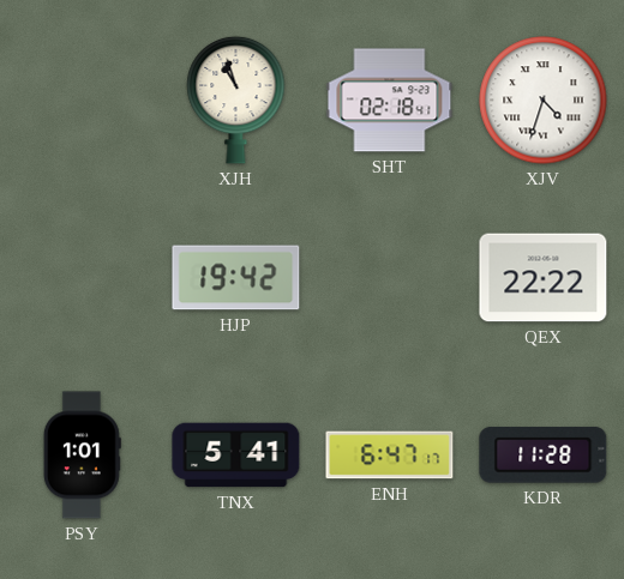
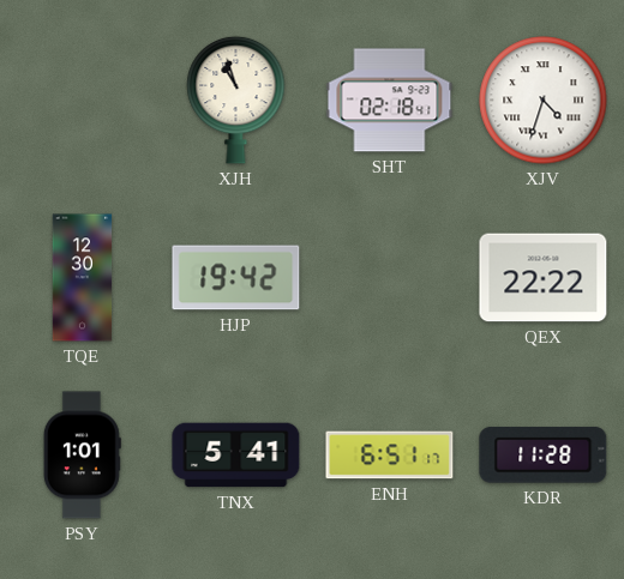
TQE: none -> 12:30
ENH: 6:47 -> 6:51
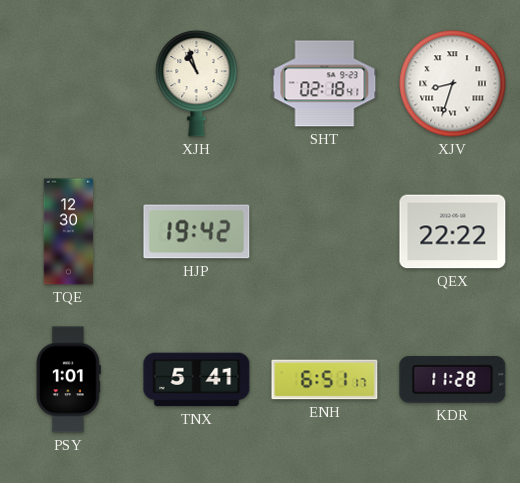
XJV: 4:33 -> 8:33
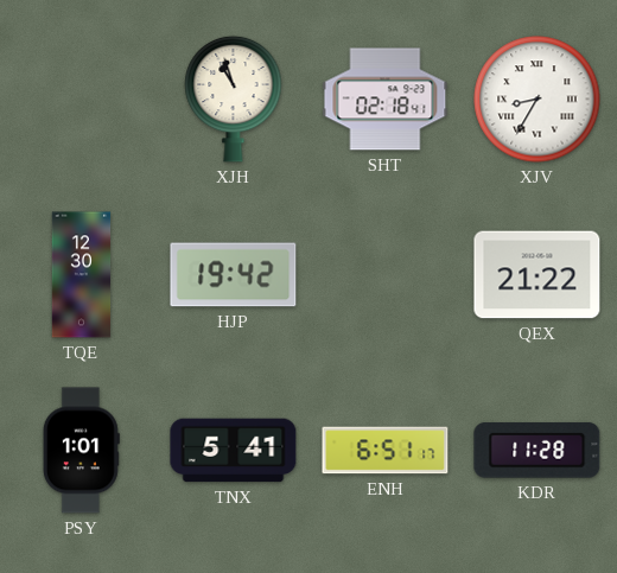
XJV: 8:33 -> 8:35
QEX: 22:22 -> 21:22
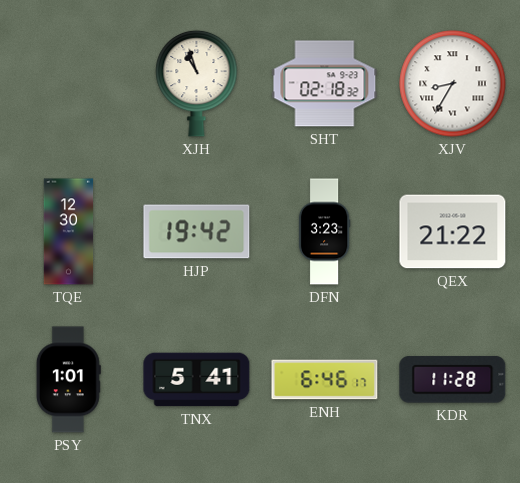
SHT: 02:18:41 -> 02:18:32
DFN: none -> 3:23
ENH: 6:51 -> 6:46
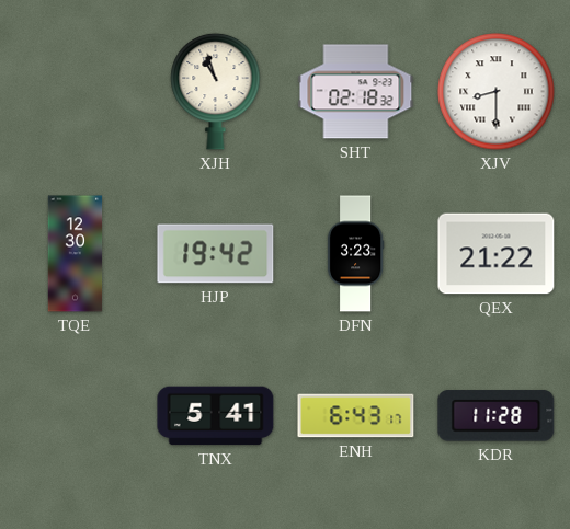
XJV: 8:35 -> 8:30
PSY: 1:01 -> none
ENH: 6:46 -> 6:43
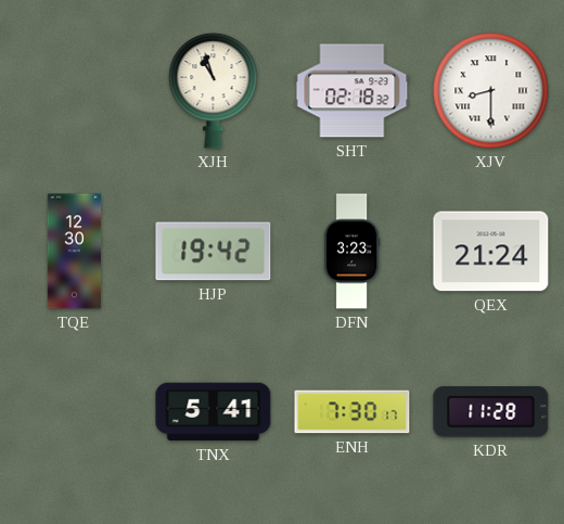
QEX: 21:22 -> 21:24
ENH: 6:43 -> 7:30
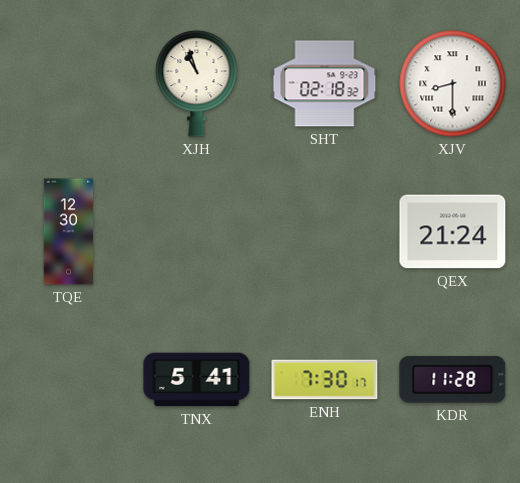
HJP: 19:42 -> none
DFN: 3:23 -> none
